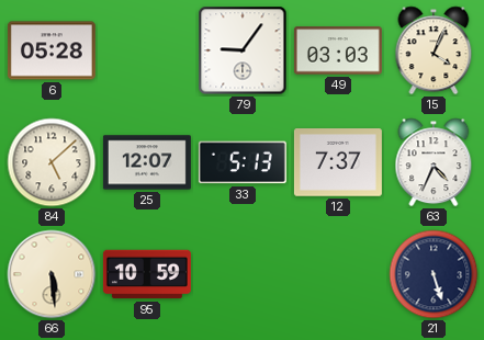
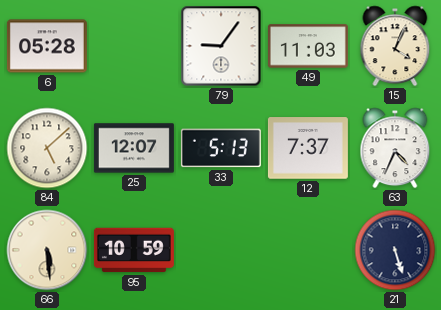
49: 03:03 -> 11:03
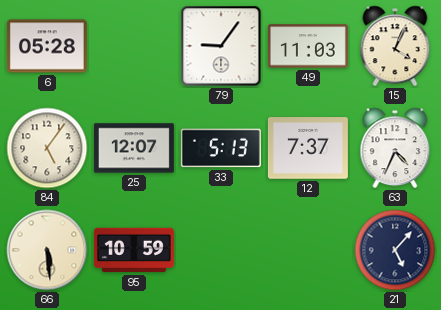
84: 5:08 -> 5:06
21: 5:27 -> 5:07
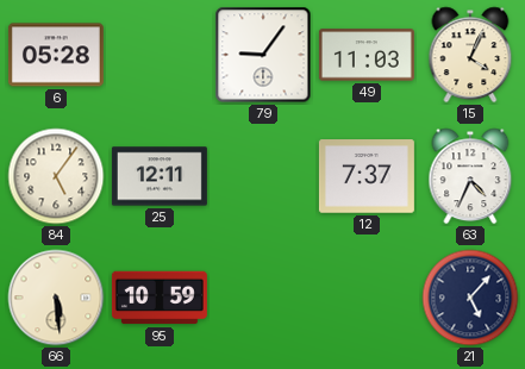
25: 12:07 -> 12:11
33: 5:13 -> none
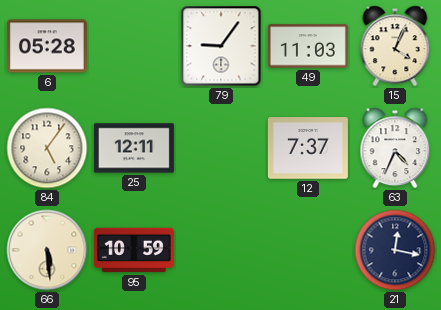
21: 5:07 -> 12:17
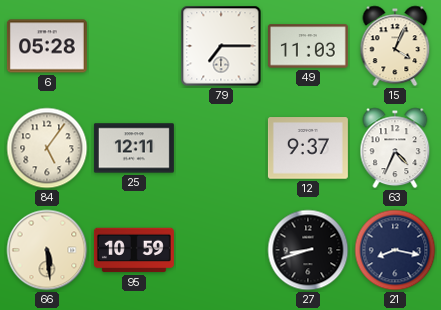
79: 9:06 -> 7:15
12: 7:37 -> 9:37
27: none -> 8:42
21: 12:17 -> 8:17
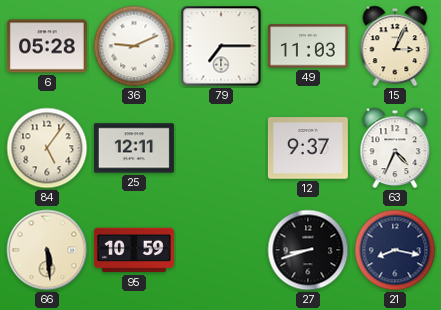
36: none -> 9:11
15: 4:04 -> 3:04
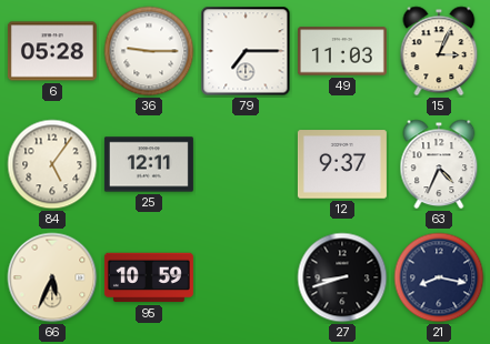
36: 9:11 -> 9:15
66: 5:29 -> 5:34
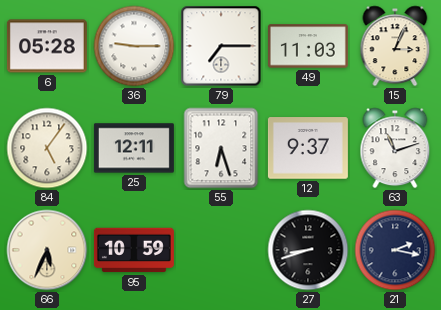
55: none -> 6:27
63: 4:34 -> 11:12
21: 8:17 -> 2:17
